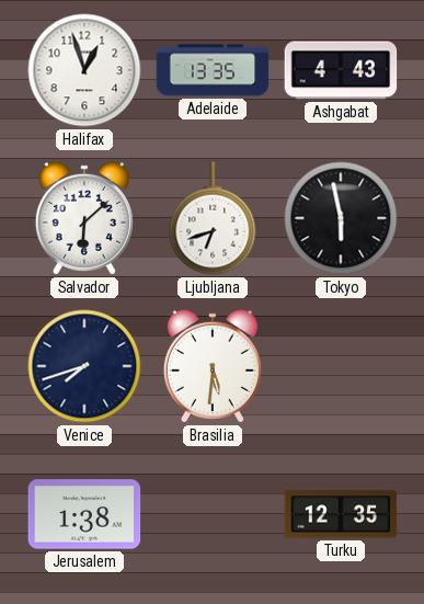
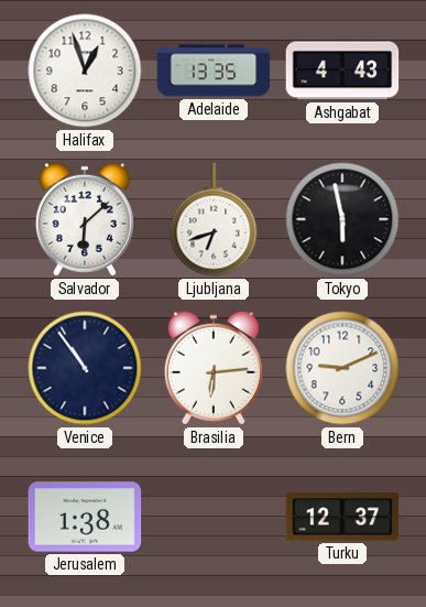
Venice: 7:42 -> 10:54
Brasilia: 5:31 -> 6:14
Bern: none -> 9:11
Turku: 12:35 -> 12:37
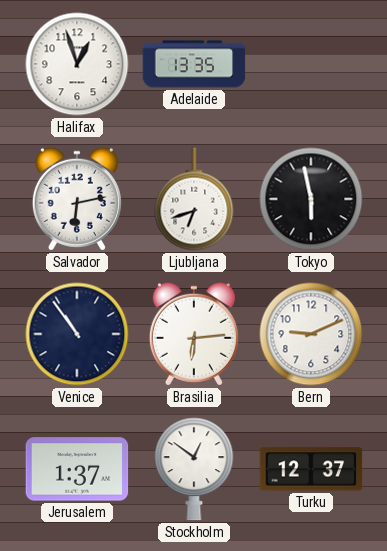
Ashgabat: 4:43 -> none
Salvador: 6:08 -> 6:13
Jerusalem: 1:38 -> 1:37
Stockholm: none -> 12:51
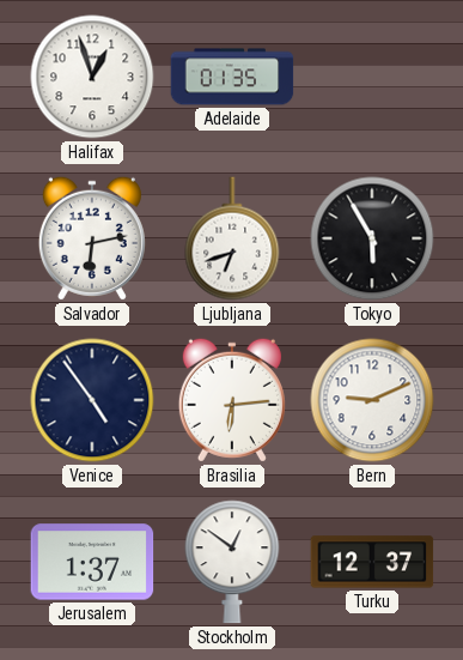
Adelaide: 13:35 -> 01:35
Tokyo: 5:58 -> 5:55
Venice: 10:54 -> 4:54
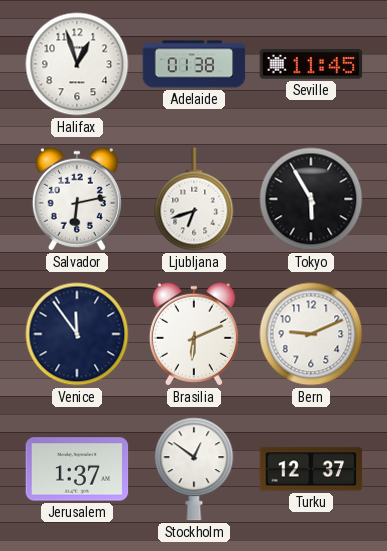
Adelaide: 01:35 -> 01:38
Seville: none -> 11:45
Venice: 4:54 -> 11:54
Brasilia: 6:14 -> 6:11
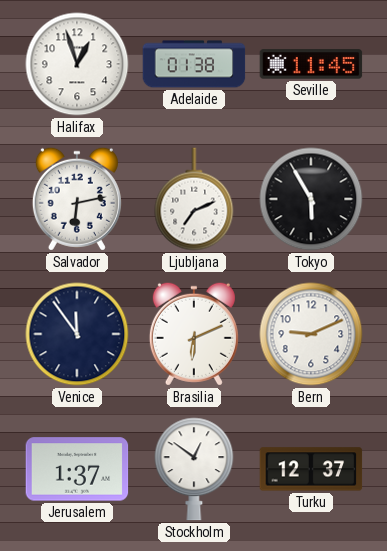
Ljubljana: 6:42 -> 7:11
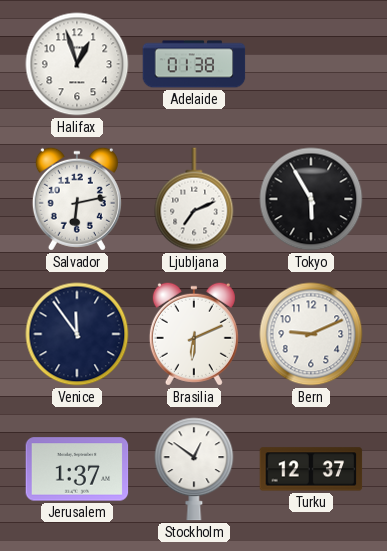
Seville: 11:45 -> none
